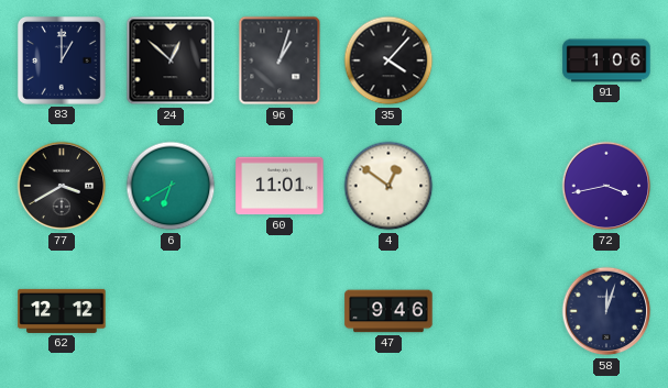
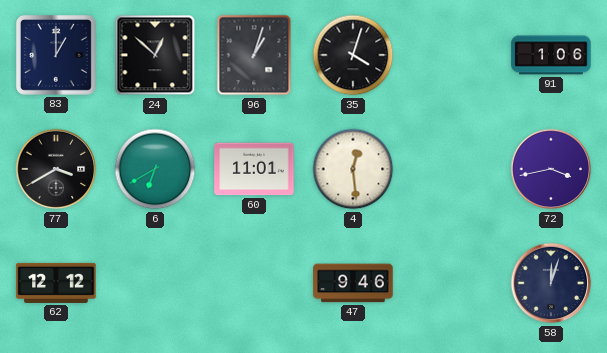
35: 4:07 -> 4:03
4: 12:51 -> 12:29
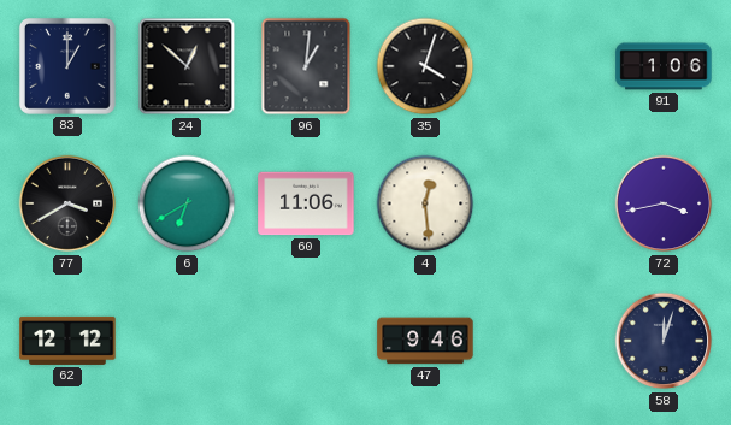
96: 1:03 -> 1:01
60: 11:01 -> 11:06
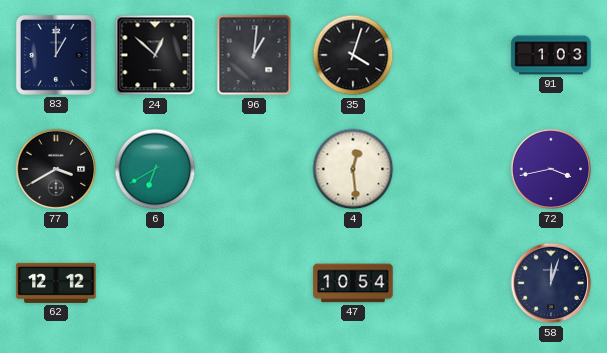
91: 1:06 -> 1:03
60: 11:06 -> none
47: 9:46 -> 10:54
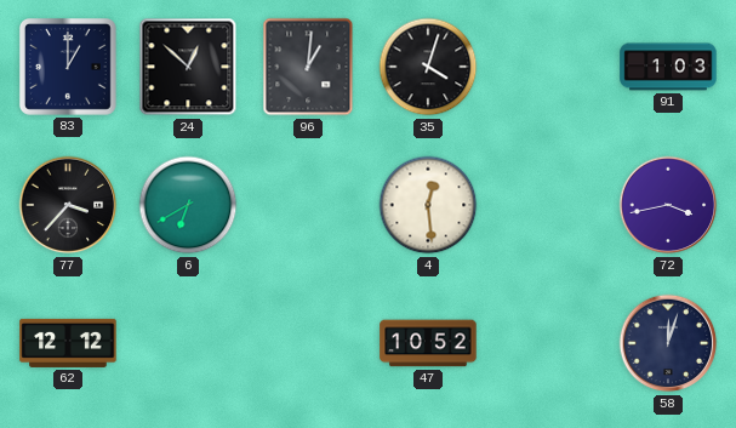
77: 3:40 -> 3:37
47: 10:54 -> 10:52
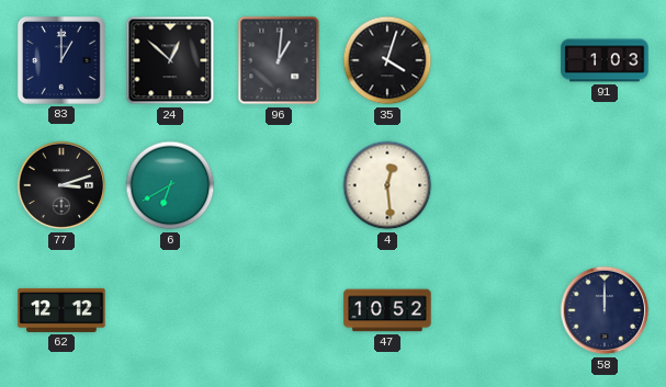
77: 3:37 -> 3:12
72: 3:43 -> none
58: 12:03 -> 12:00
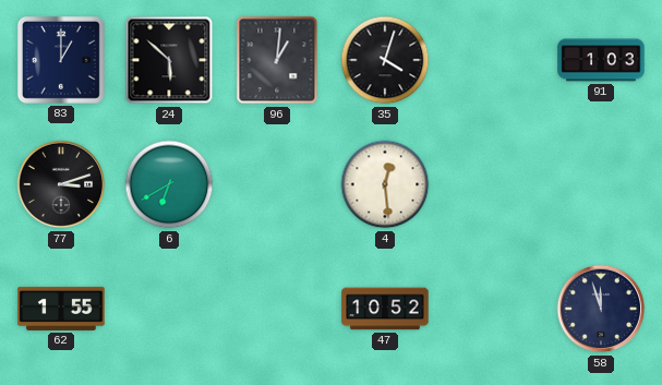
24: 12:52 -> 5:52
62: 12:12 -> 1:55
58: 12:00 -> 11:57
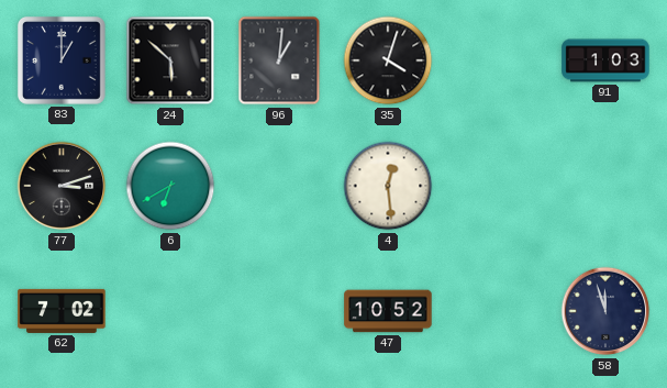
62: 1:55 -> 7:02
